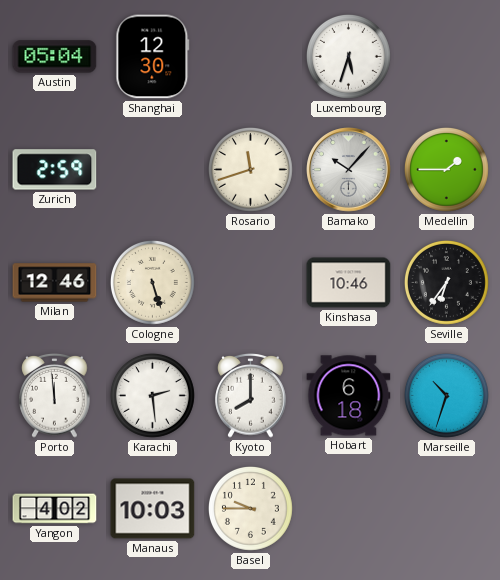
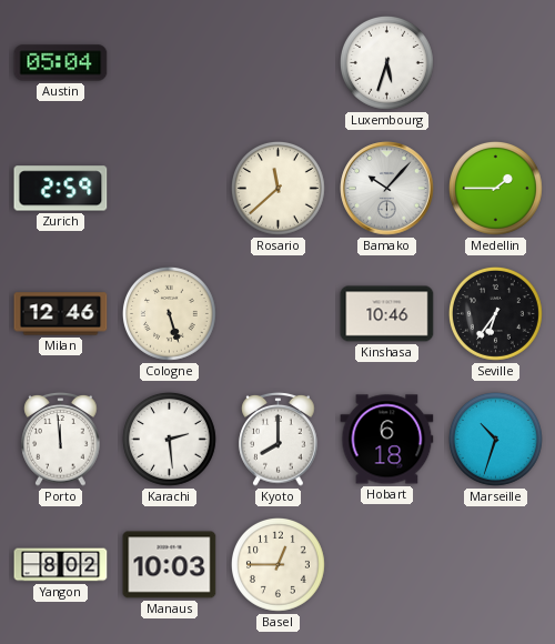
Shanghai: 12:30 -> none
Rosario: 11:42 -> 11:38
Yangon: 4:02 -> 8:02
Basel: 9:45 -> 12:45
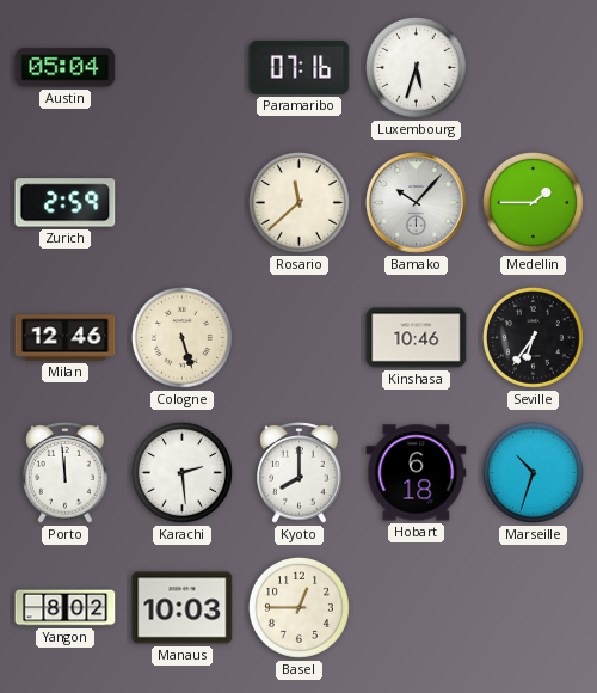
Paramaribo: none -> 07:16
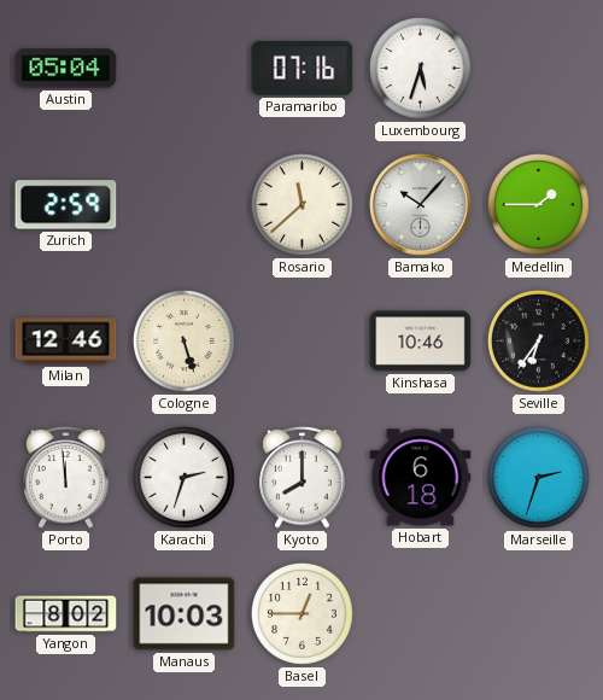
Karachi: 2:29 -> 2:33
Marseille: 10:33 -> 2:33
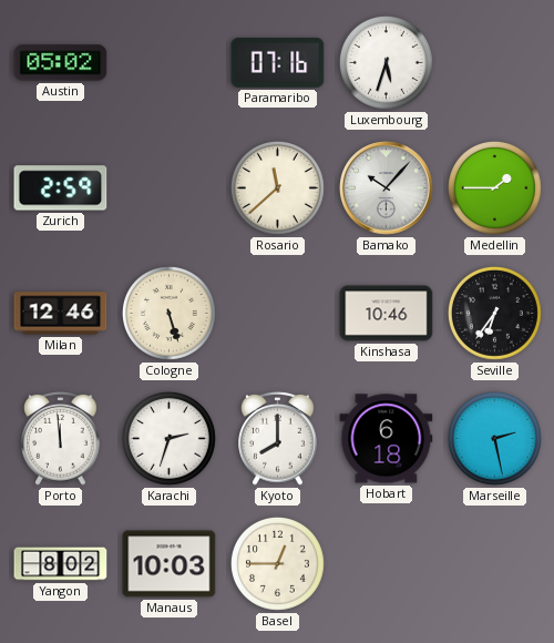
Austin: 05:04 -> 05:02
Marseille: 2:33 -> 2:28
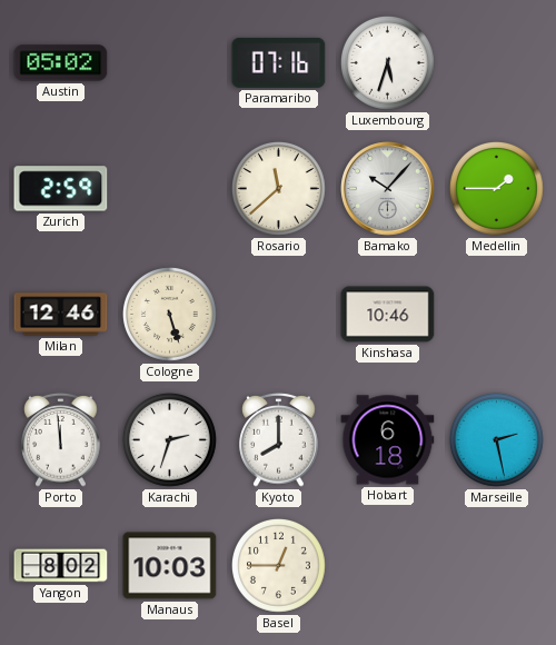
Seville: 6:36 -> none
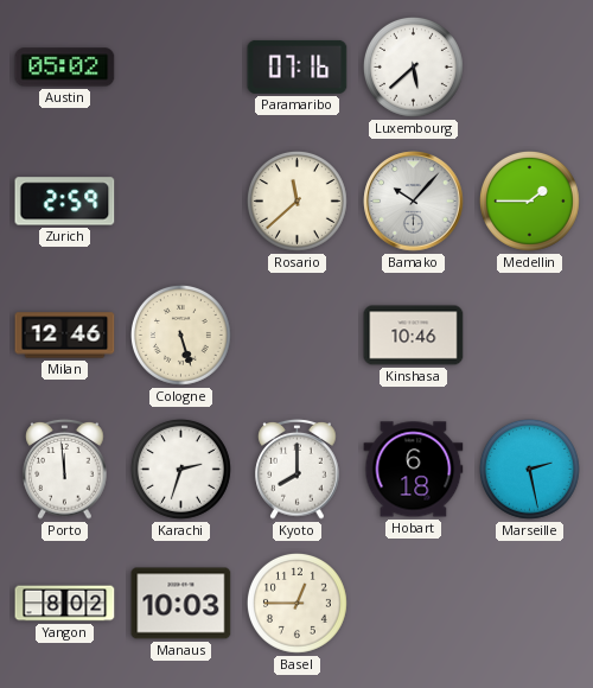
Luxembourg: 5:33 -> 5:38
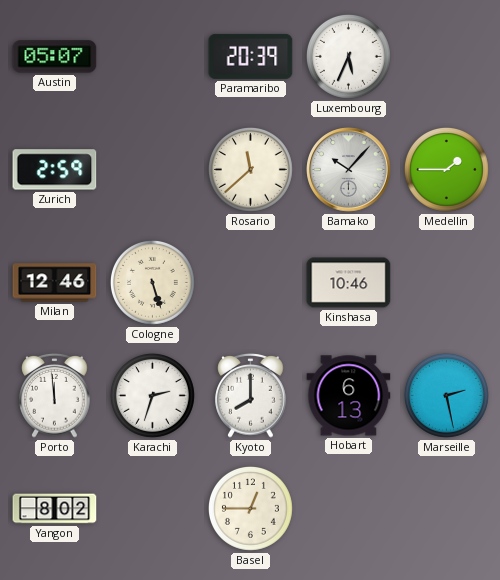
Austin: 05:02 -> 05:07
Paramaribo: 07:16 -> 20:39
Luxembourg: 5:38 -> 5:34
Hobart: 6:18 -> 6:13
Manaus: 10:03 -> none
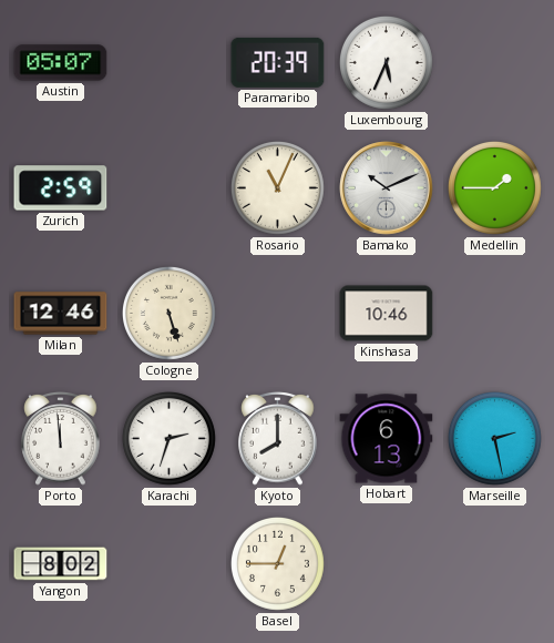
Rosario: 11:38 -> 11:04
Bamako: 10:07 -> 10:11
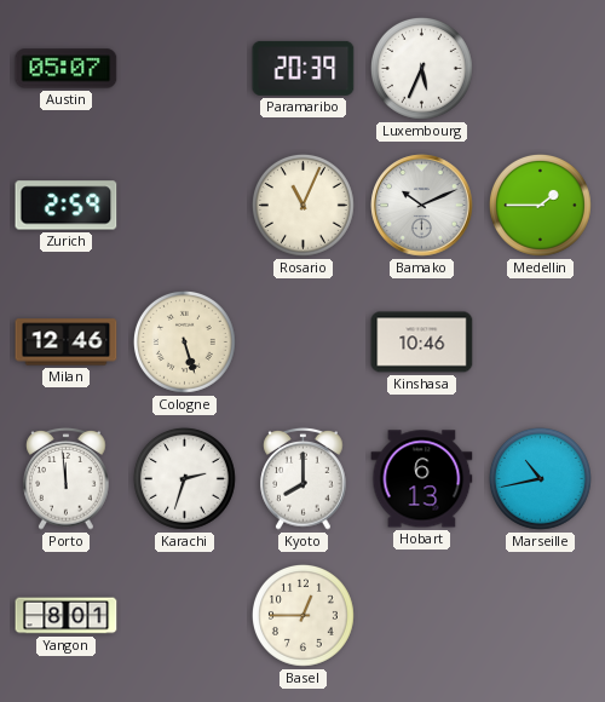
Marseille: 2:28 -> 10:43
Yangon: 8:02 -> 8:01
